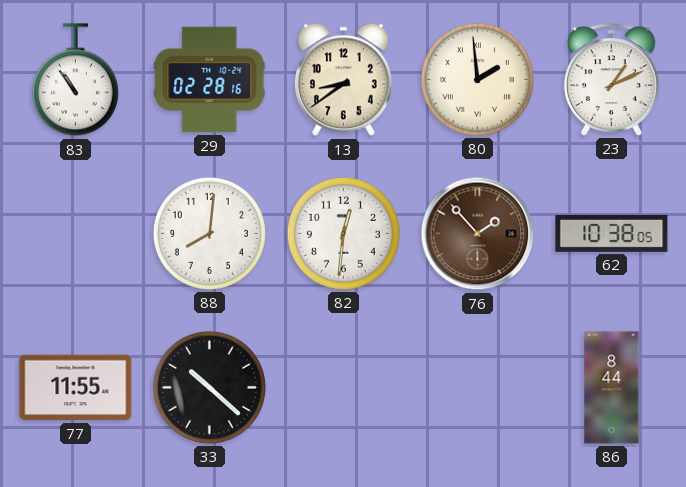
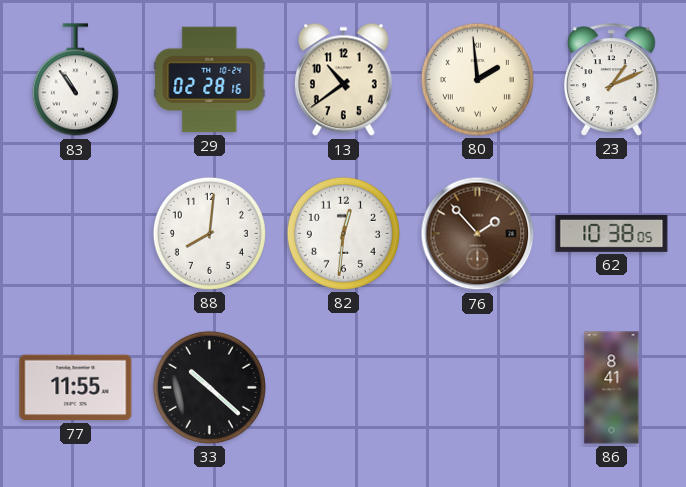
13: 8:39 -> 10:39
86: 8:44 -> 8:41
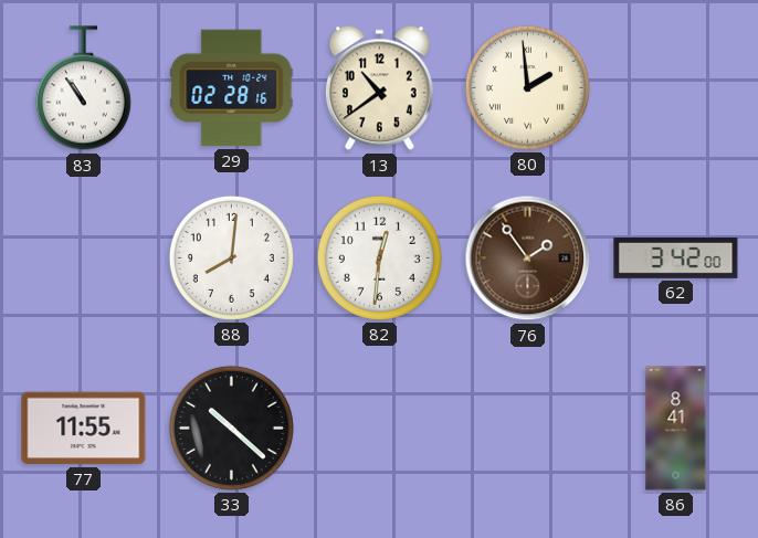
23: 1:11 -> none
76: 1:53 -> 1:54
62: 10:38 -> 3:42
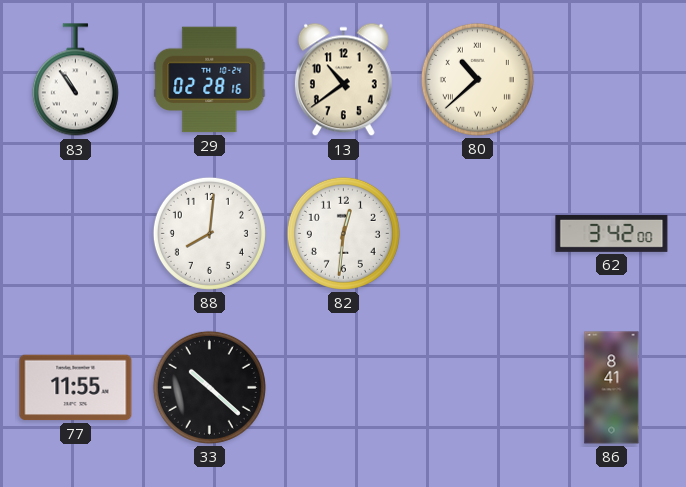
80: 1:59 -> 10:38
76: 1:54 -> none
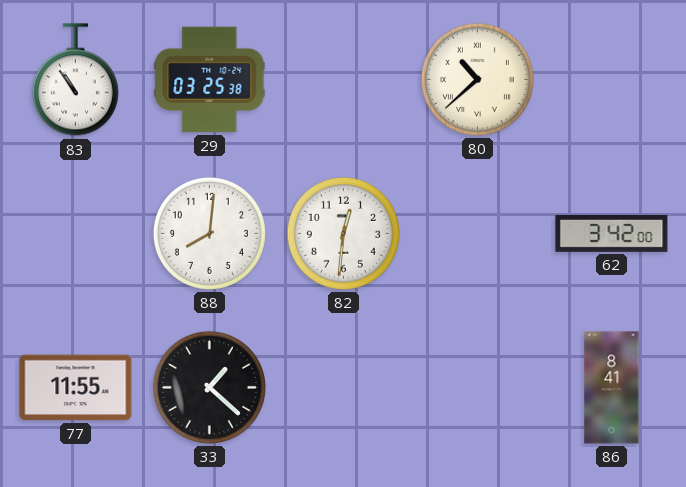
29: 02:28 -> 03:25
13: 10:39 -> none
33: 10:22 -> 1:22
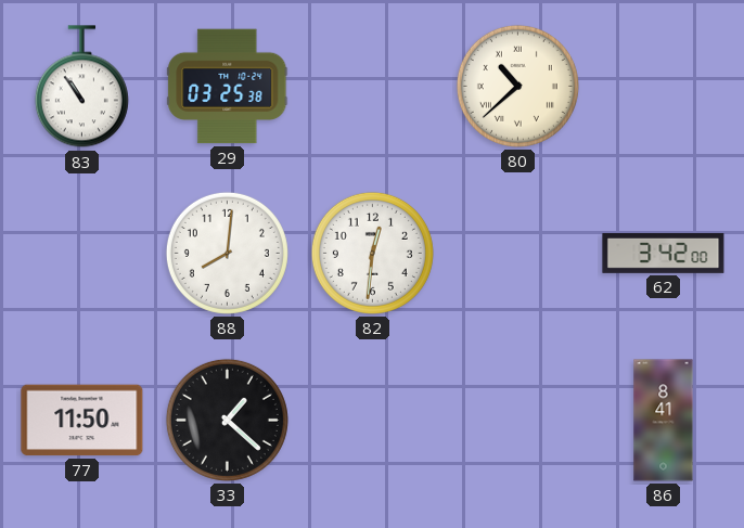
77: 11:55 -> 11:50
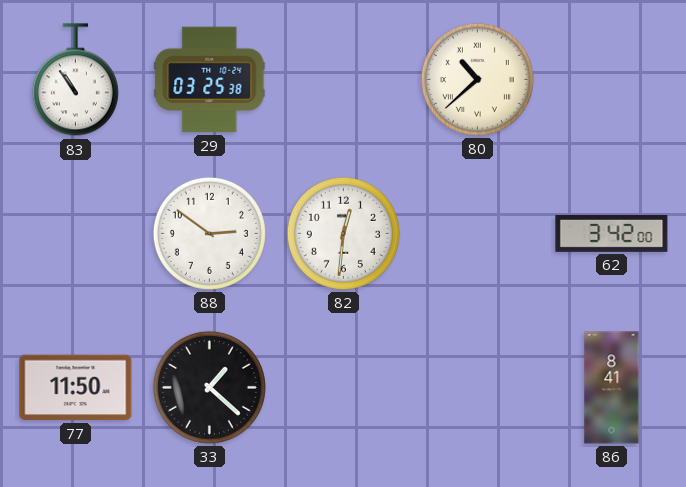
88: 8:01 -> 2:51
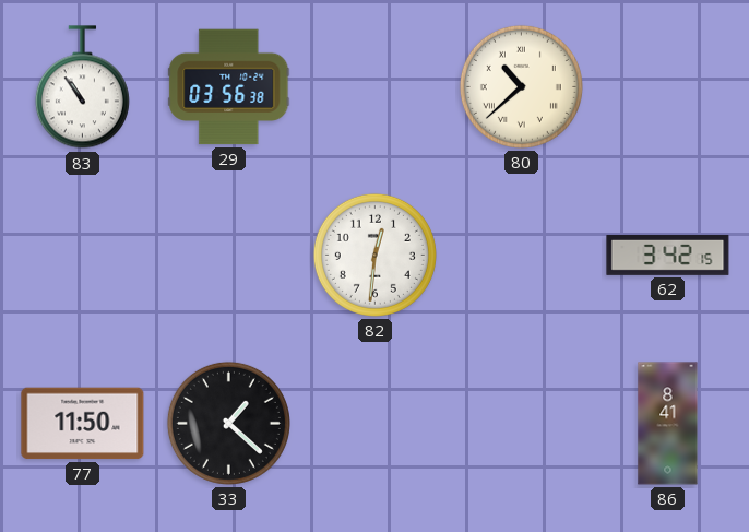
29: 03:25 -> 03:56
88: 2:51 -> none
62: 3:42:00 -> 3:42:15
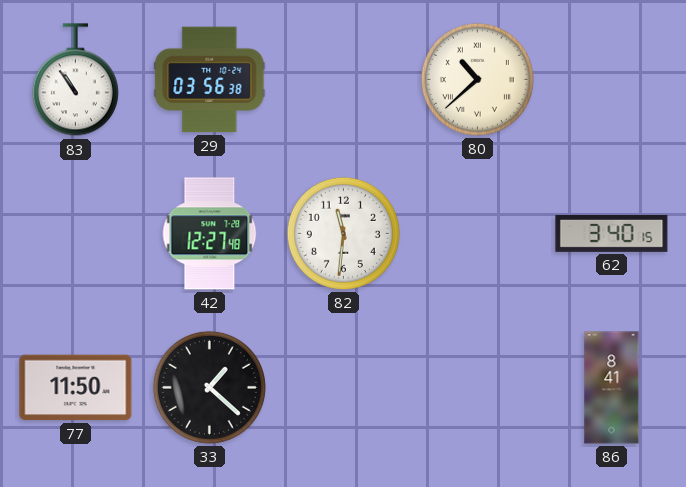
42: none -> 12:27
82: 12:31 -> 11:31
62: 3:42 -> 3:40
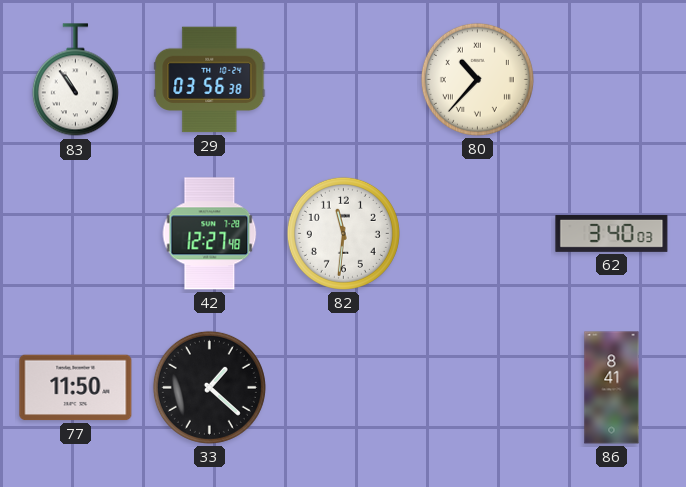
80: 10:38 -> 10:37
62: 3:40:15 -> 3:40:03
